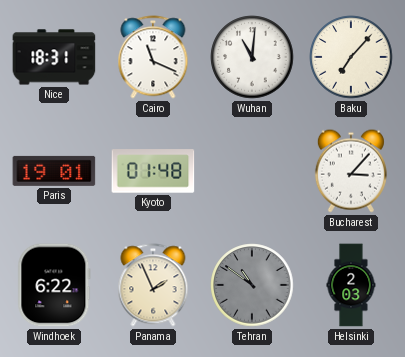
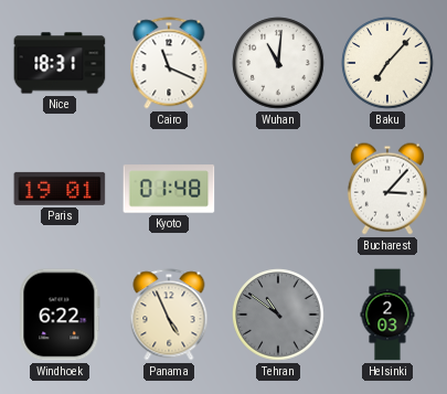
Panama: 1:56 -> 4:56
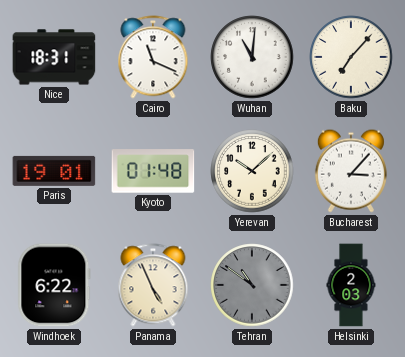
Yerevan: none -> 10:08
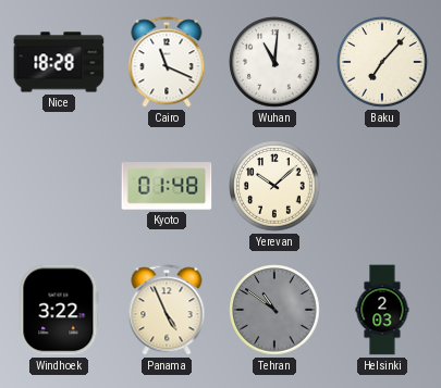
Nice: 18:31 -> 18:28
Paris: 19:01 -> none
Bucharest: 3:07 -> none
Windhoek: 6:22 -> 3:22
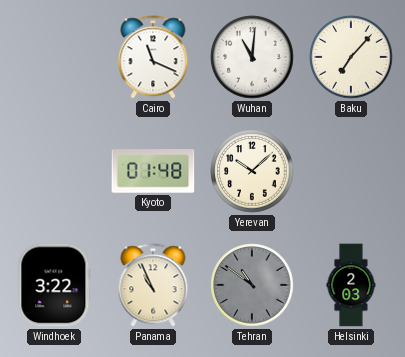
Nice: 18:28 -> none
Panama: 4:56 -> 10:56
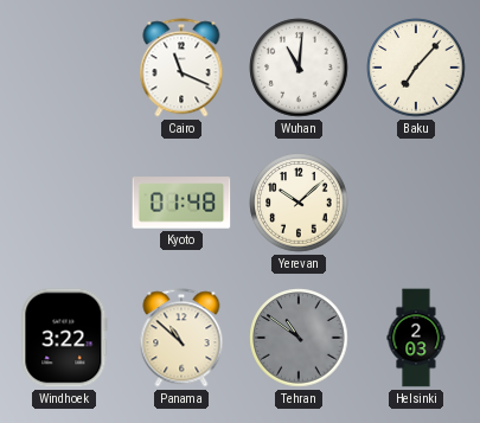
Panama: 10:56 -> 10:52
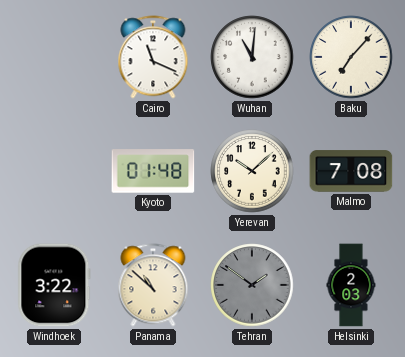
Malmo: none -> 7:08
Tehran: 10:51 -> 1:51
